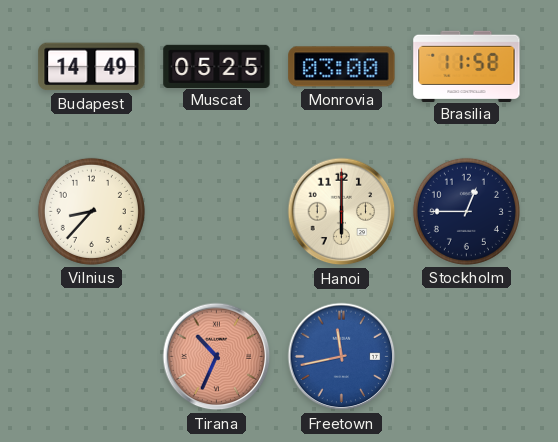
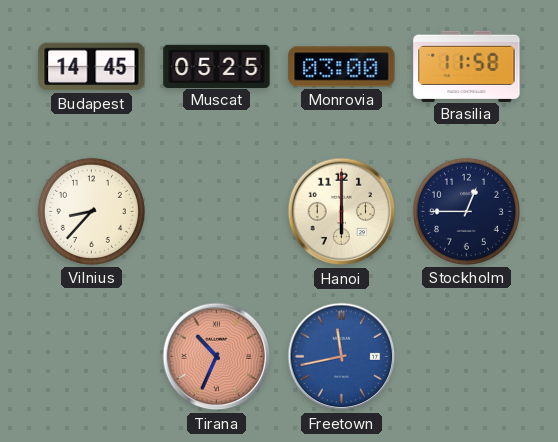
Budapest: 14:49 -> 14:45
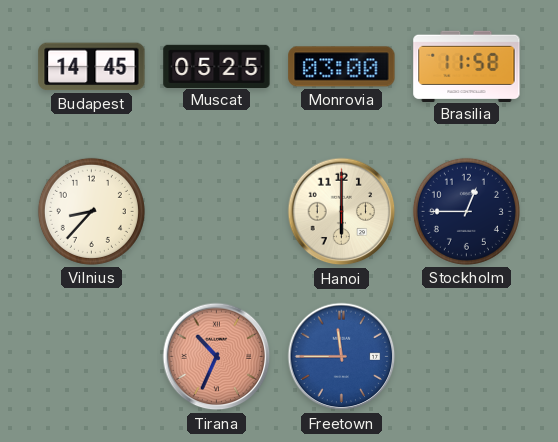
Freetown: 11:43 -> 11:45
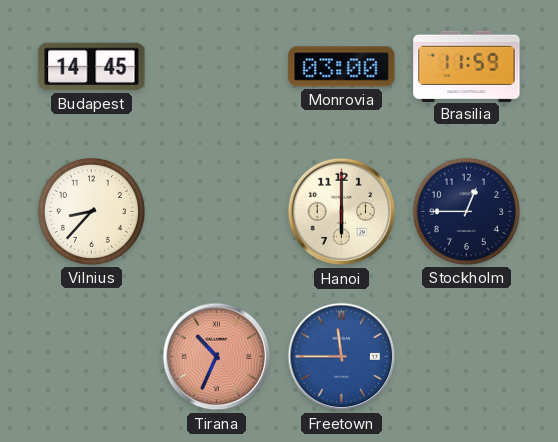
Muscat: 05:25 -> none
Brasilia: 11:58 -> 11:59
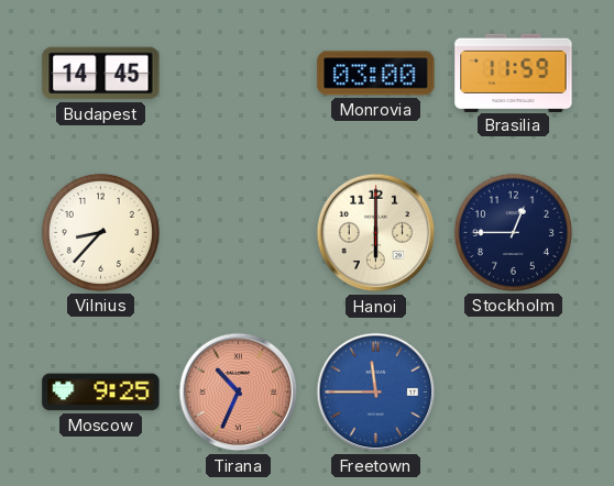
Moscow: none -> 9:25
